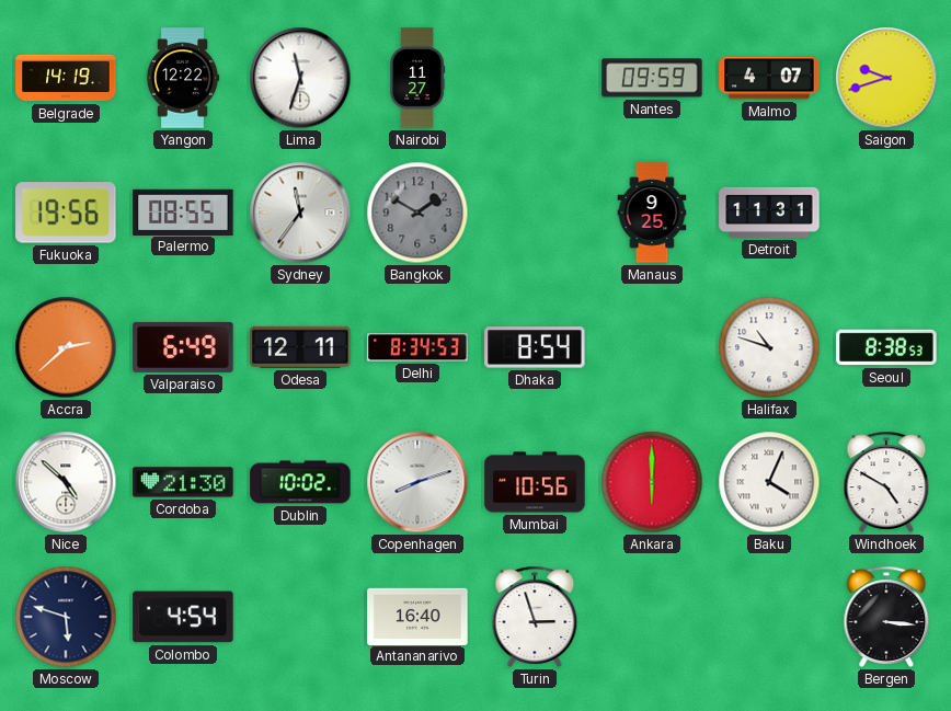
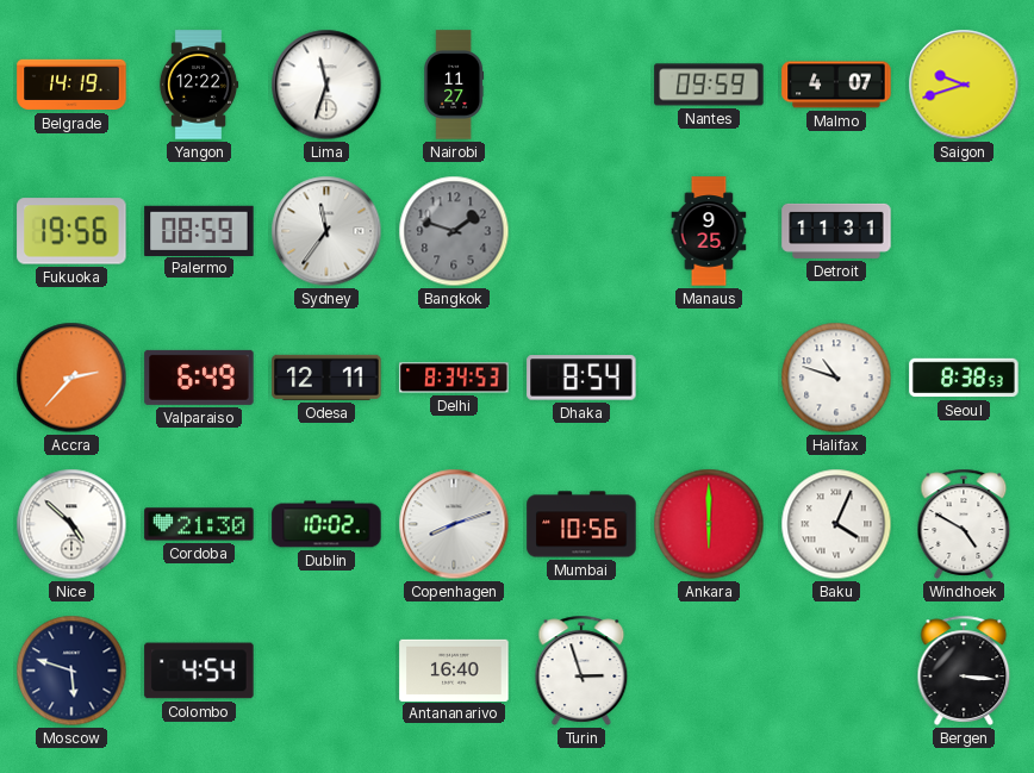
Palermo: 08:55 -> 08:59
Bangkok: 1:50 -> 1:48
Accra: 2:38 -> 2:37
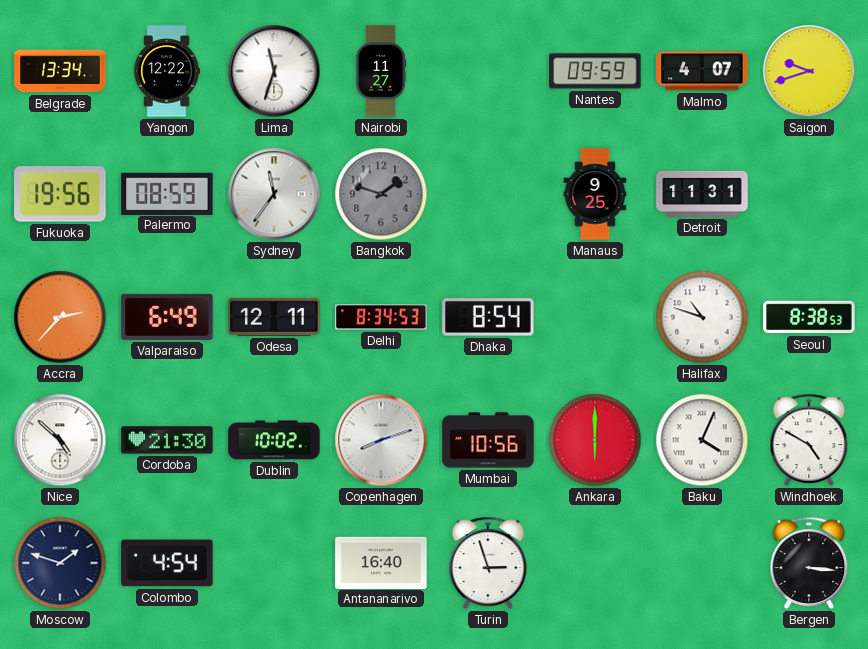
Belgrade: 14:19 -> 13:34
Moscow: 5:48 -> 1:48
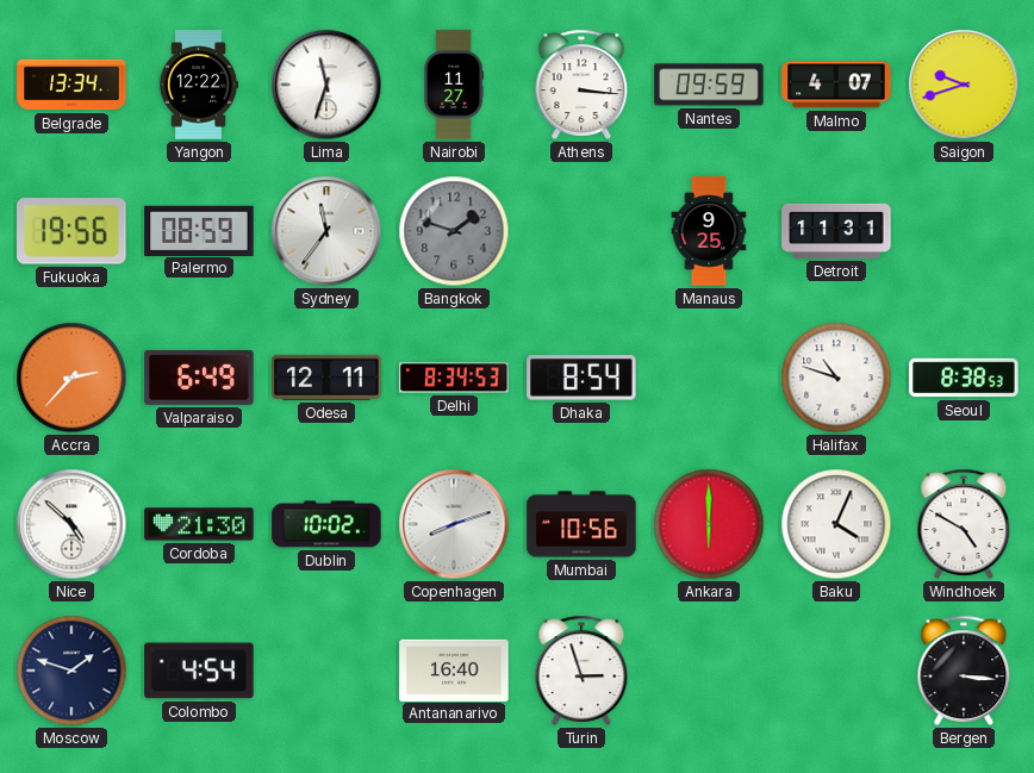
Athens: none -> 3:16
